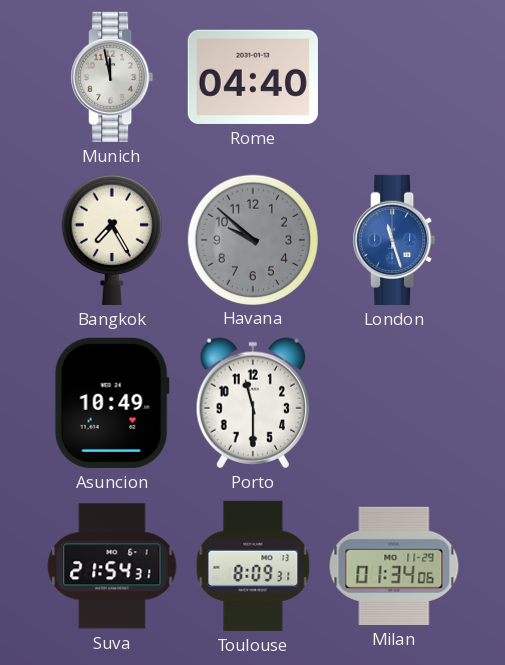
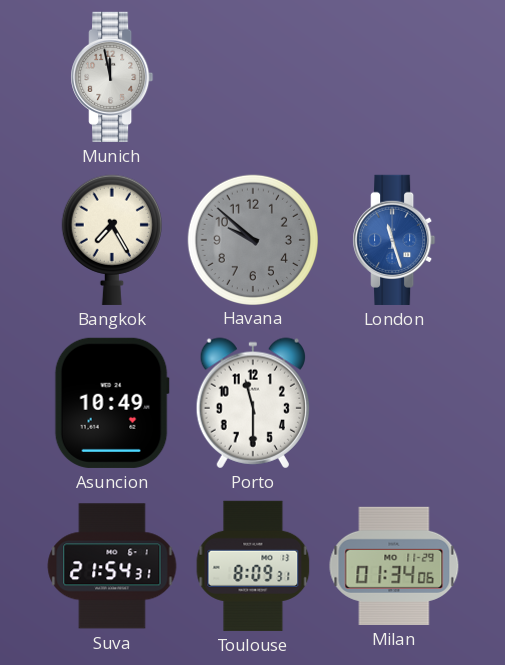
Rome: 04:40 -> none
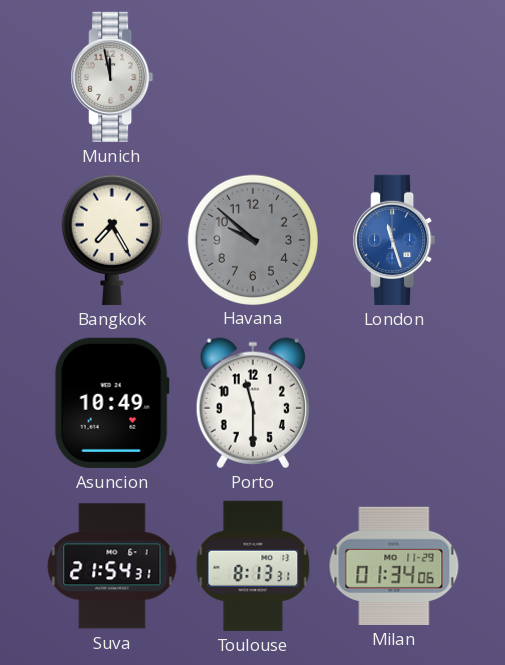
Toulouse: 8:09 -> 8:13
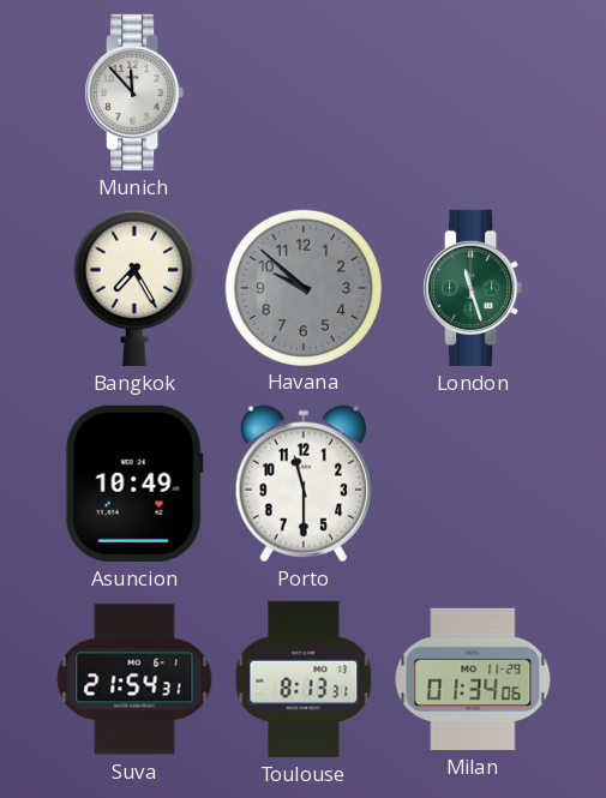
Munich: 11:58 -> 11:53
London dial: blue -> green
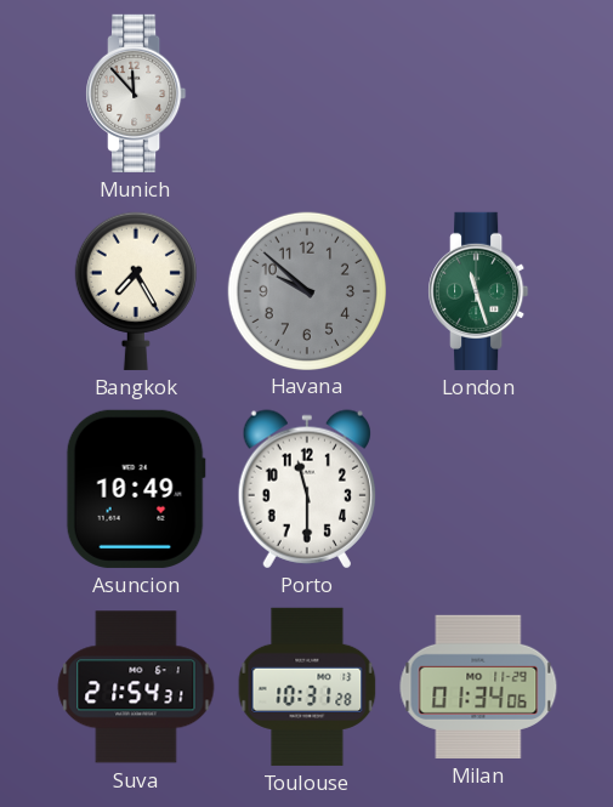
Toulouse: 8:13 -> 10:31
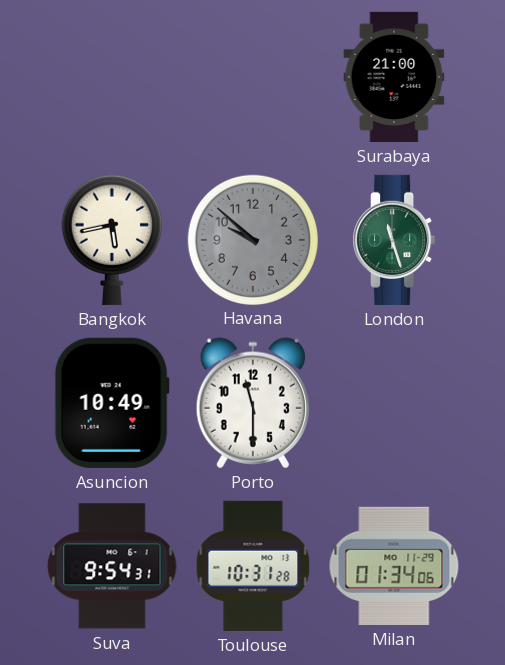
Munich: 11:53 -> none
Surabaya: none -> 21:00
Bangkok: 7:25 -> 5:43
Suva: 21:54 -> 9:54
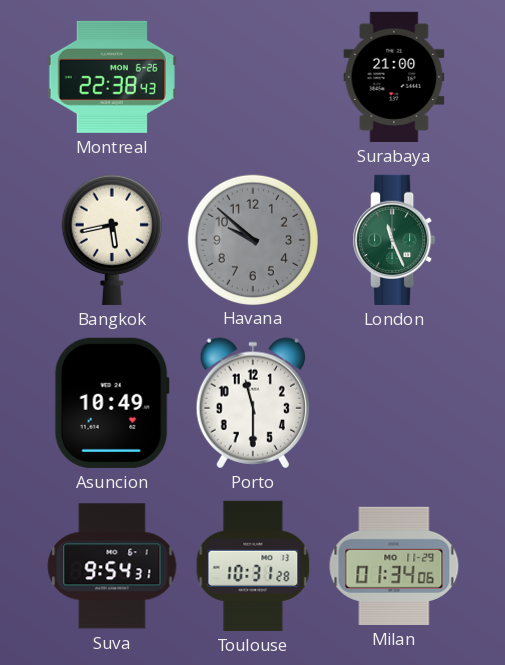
Montreal: none -> 22:38
London: 11:27 -> 11:26
